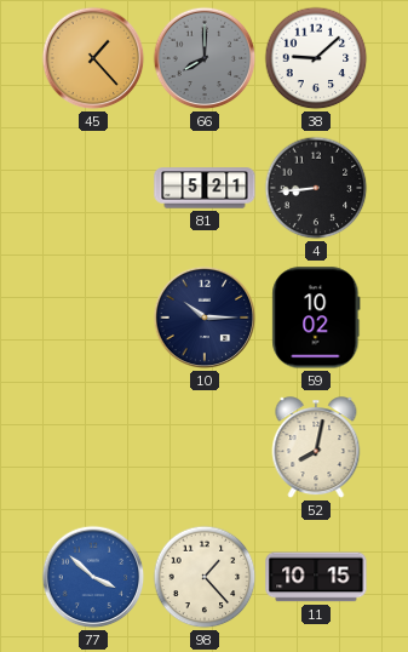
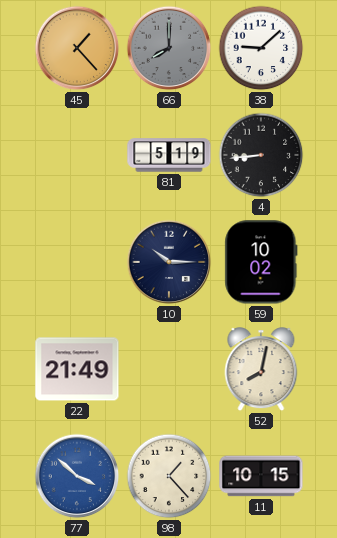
81: 5:21 -> 5:19
22: none -> 21:49
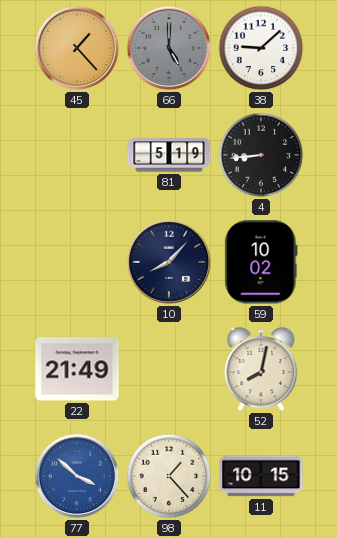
66: 8:00 -> 5:00
10: 10:15 -> 8:07
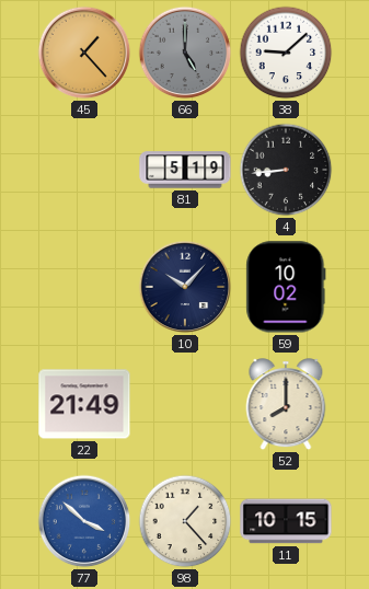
10: 8:07 -> 10:07
52: 8:02 -> 8:00
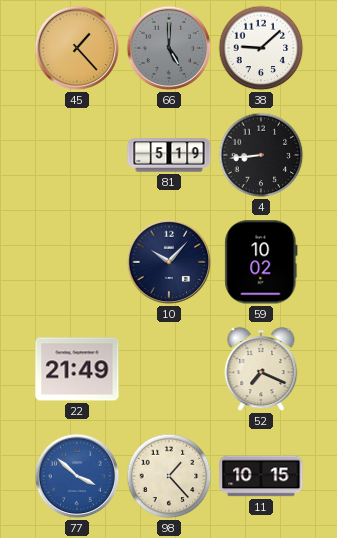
52: 8:00 -> 7:19
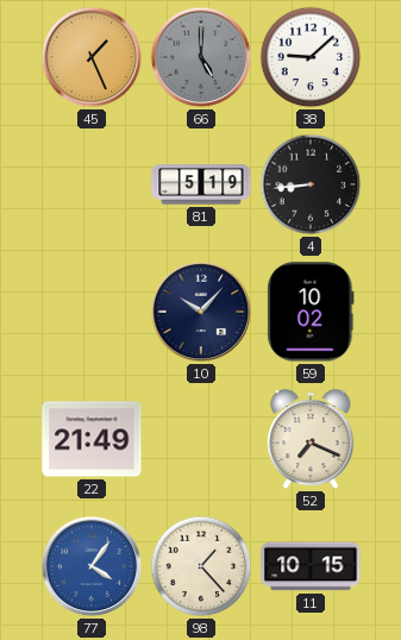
45: 1:23 -> 1:26
77: 3:52 -> 4:06
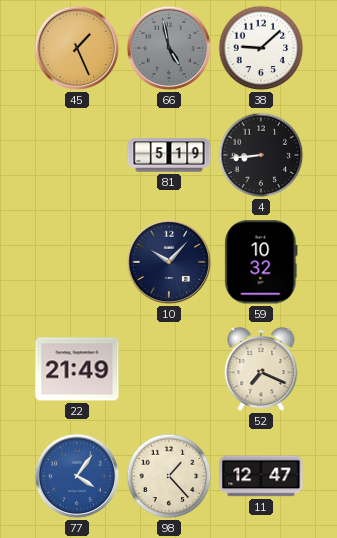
66: 5:00 -> 4:58
59: 10:02 -> 10:32
11: 10:15 -> 12:47
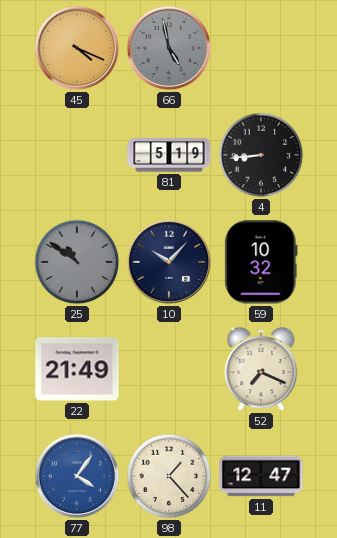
45: 1:26 -> 4:19
38: 9:08 -> none
25: none -> 10:51
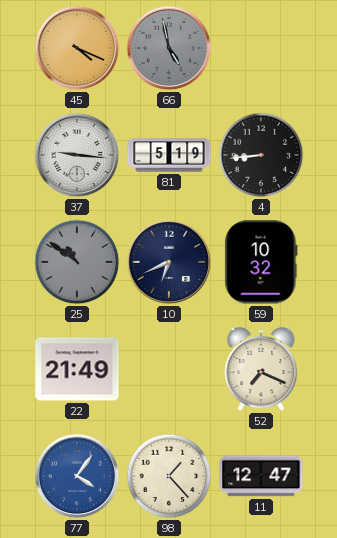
37: none -> 9:16
10: 10:07 -> 6:41
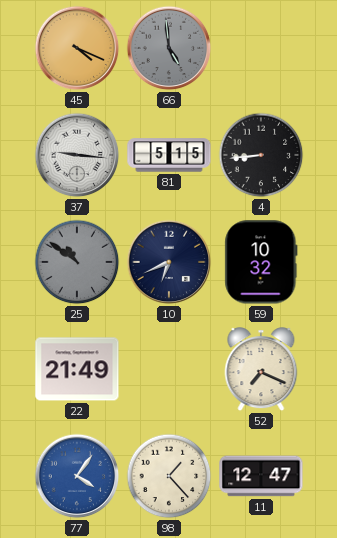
66: 4:58 -> 4:59
81: 5:19 -> 5:15
